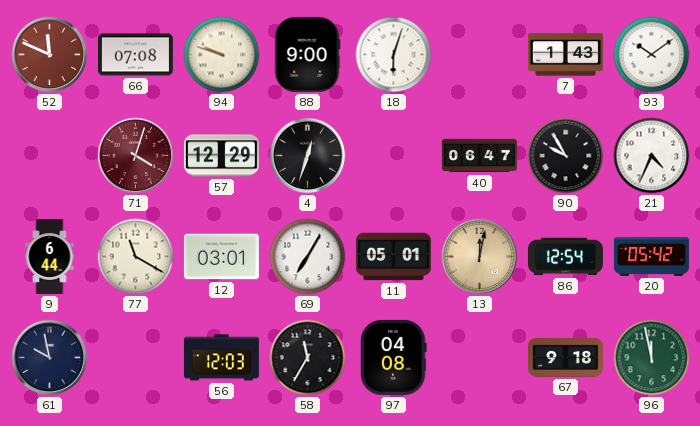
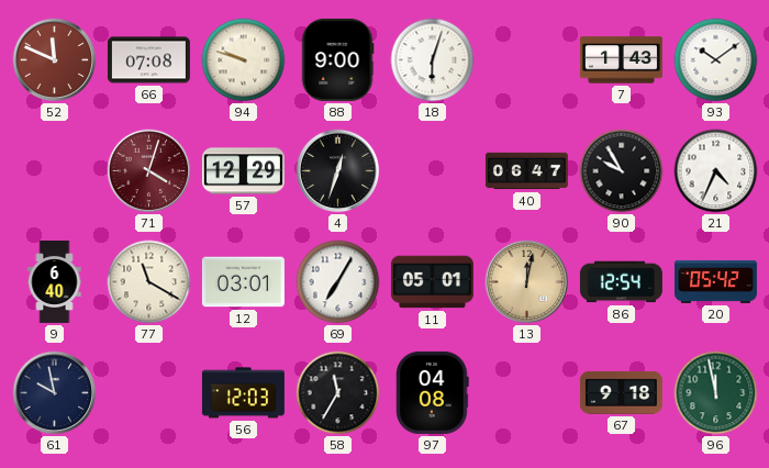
9: 6:44 -> 6:40
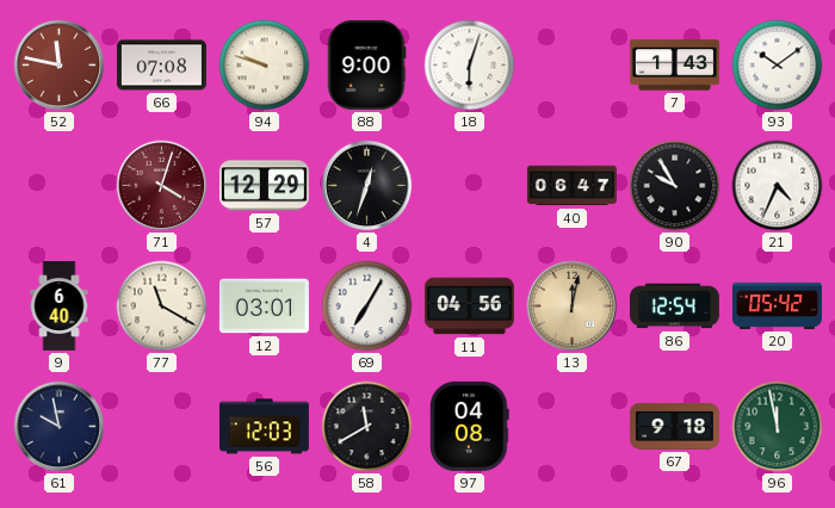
52: 11:49 -> 11:47
11: 05:01 -> 04:56
58: 11:35 -> 11:40
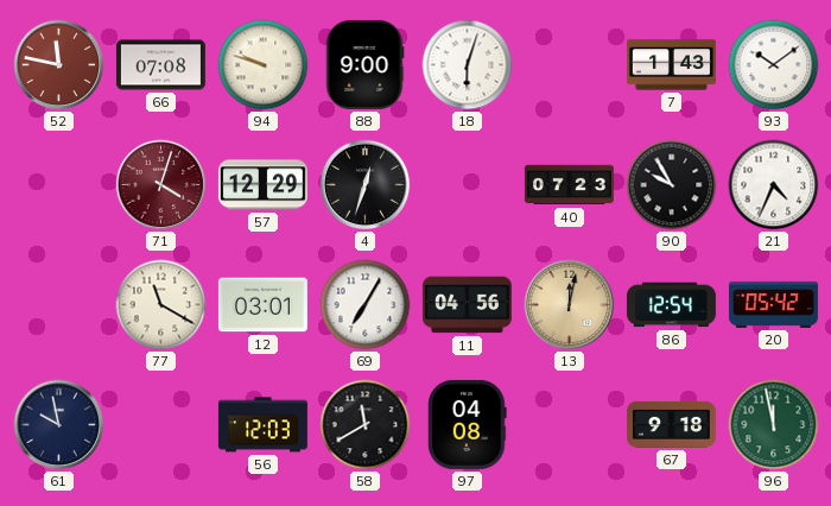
40: 06:47 -> 07:23
9: 6:40 -> none
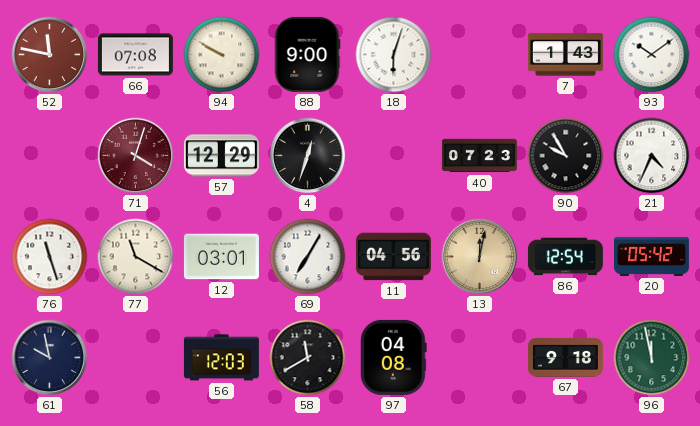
94: 9:48 -> 9:50
76: none -> 11:27
